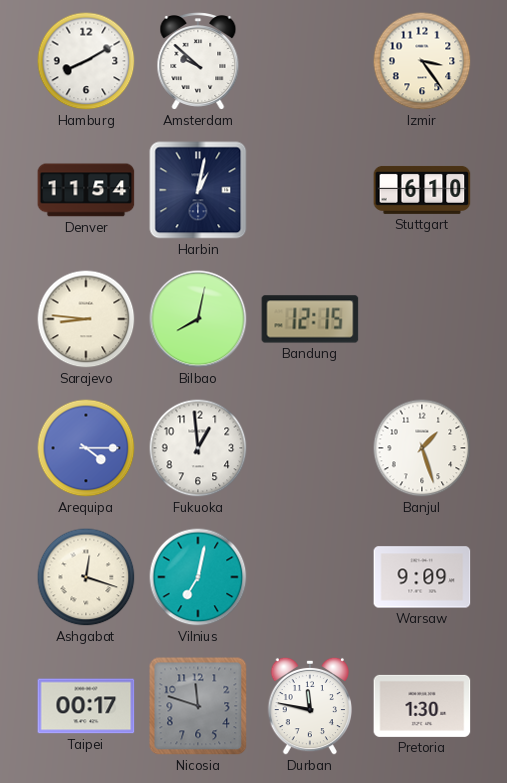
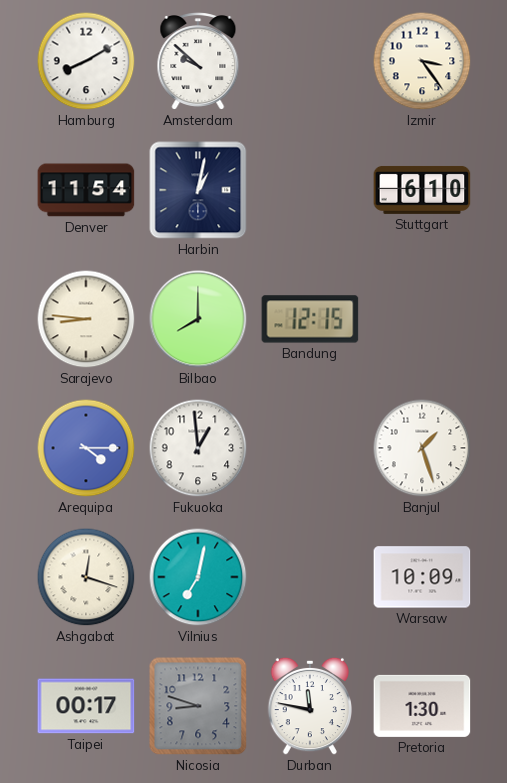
Bilbao: 8:02 -> 8:00
Warsaw: 9:09 -> 10:09
Nicosia: 11:48 -> 8:48
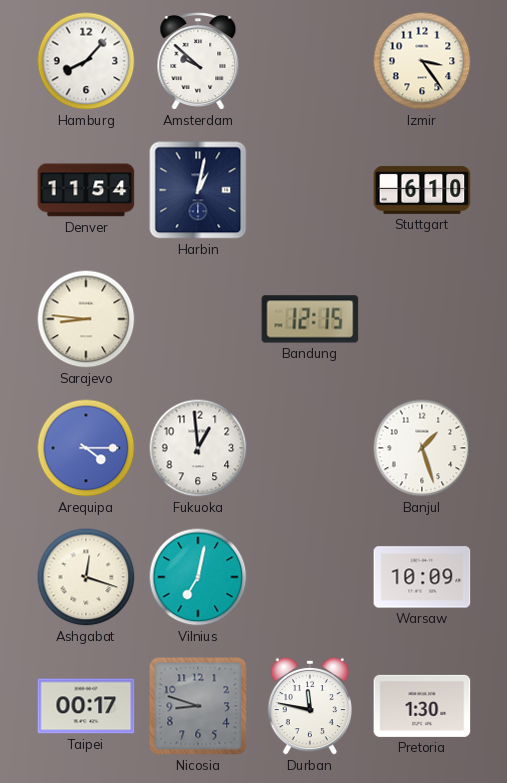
Hamburg: 8:10 -> 8:07
Bilbao: 8:00 -> none
